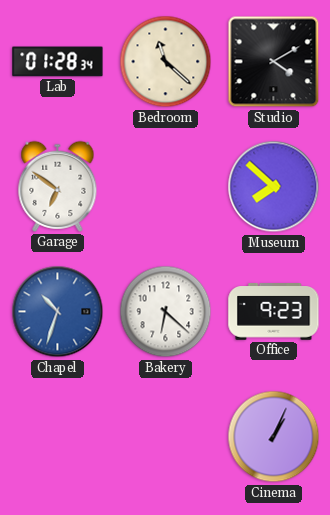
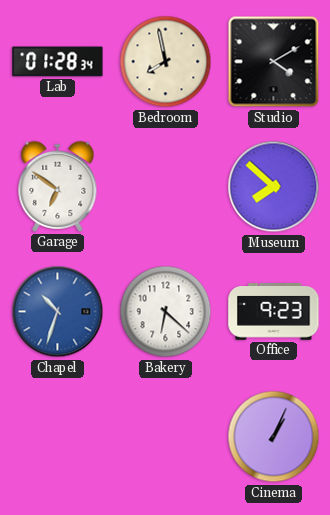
Bedroom: 11:22 -> 7:58
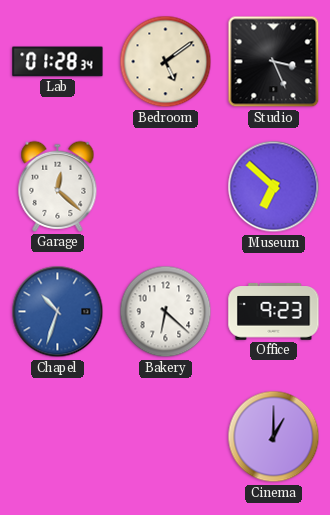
Bedroom: 7:58 -> 5:09
Studio: 4:10 -> 3:26
Garage: 6:51 -> 12:22
Museum: 7:52 -> 6:52
Cinema: 1:04 -> 1:00
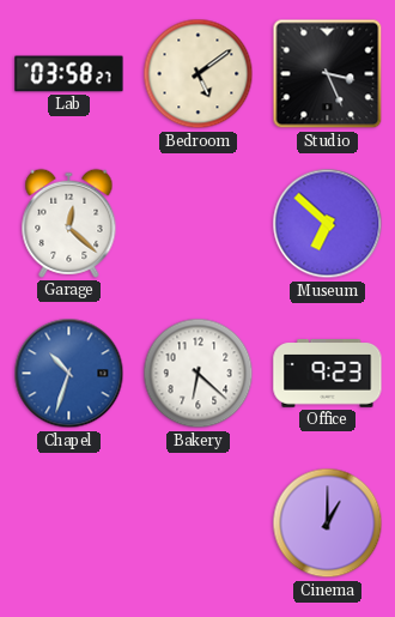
Lab: 01:28 -> 03:58
